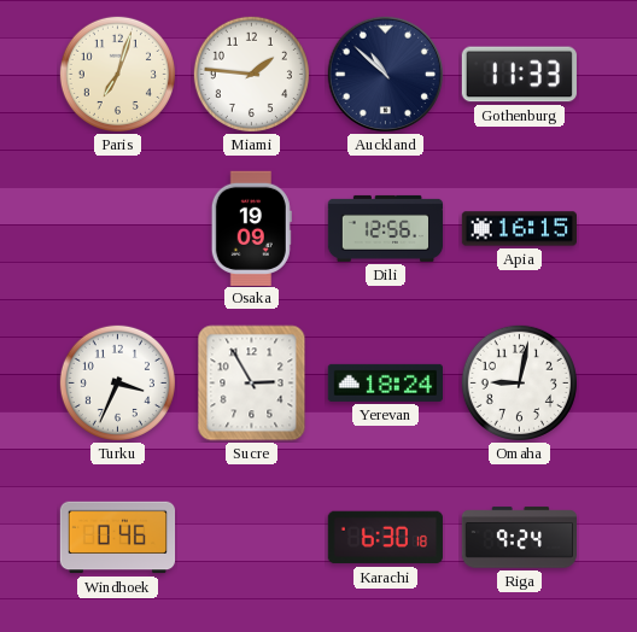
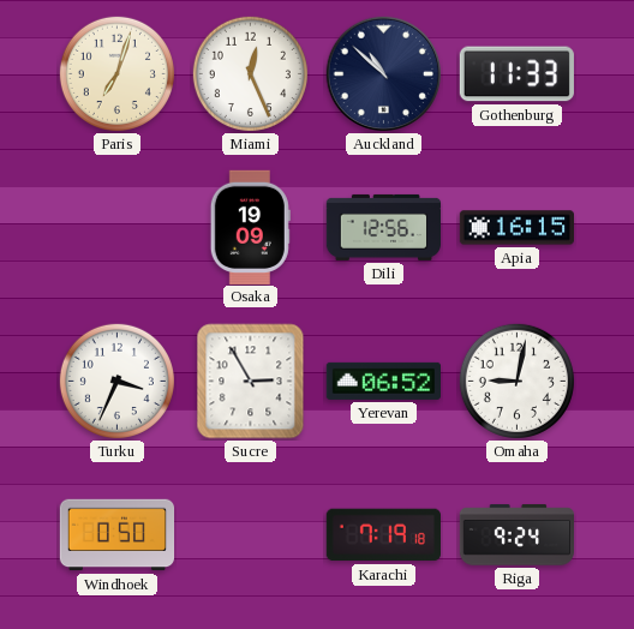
Miami: 1:46 -> 12:26
Yerevan: 18:24 -> 06:52
Windhoek: 0:46 -> 0:50
Karachi: 6:30 -> 7:19
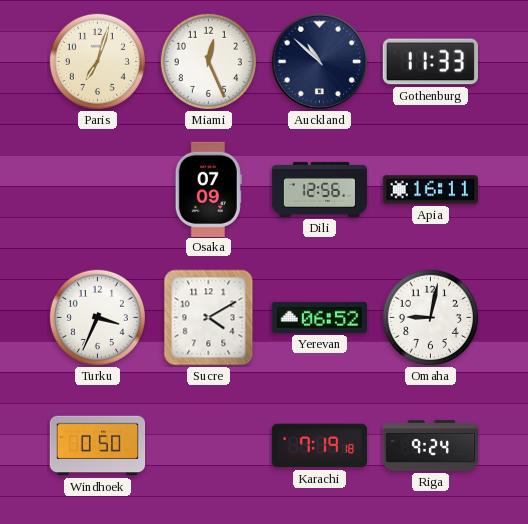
Osaka: 19:09 -> 07:09
Apia: 16:15 -> 16:11
Sucre: 2:55 -> 4:10
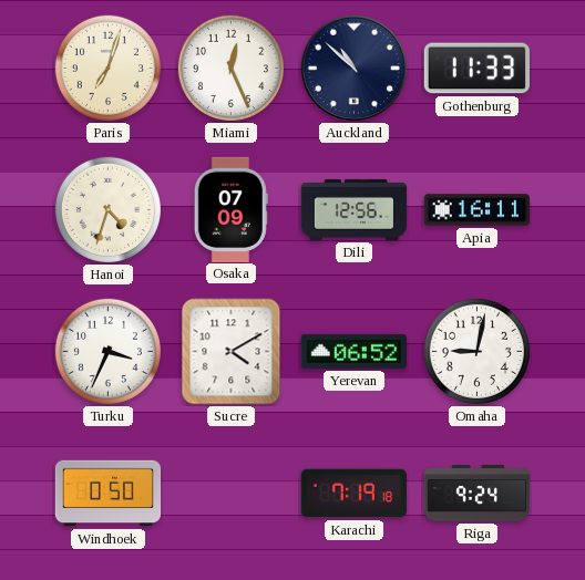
Hanoi: none -> 4:33
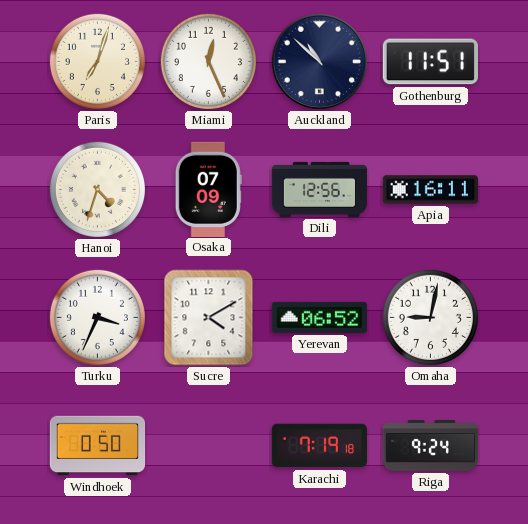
Gothenburg: 11:33 -> 11:51
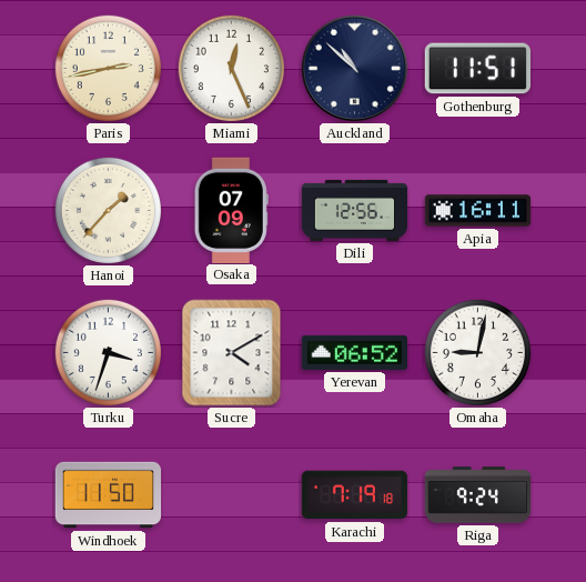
Paris: 7:03 -> 2:43
Hanoi: 4:33 -> 1:37
Turku: 3:34 -> 3:33
Windhoek: 0:50 -> 11:50
